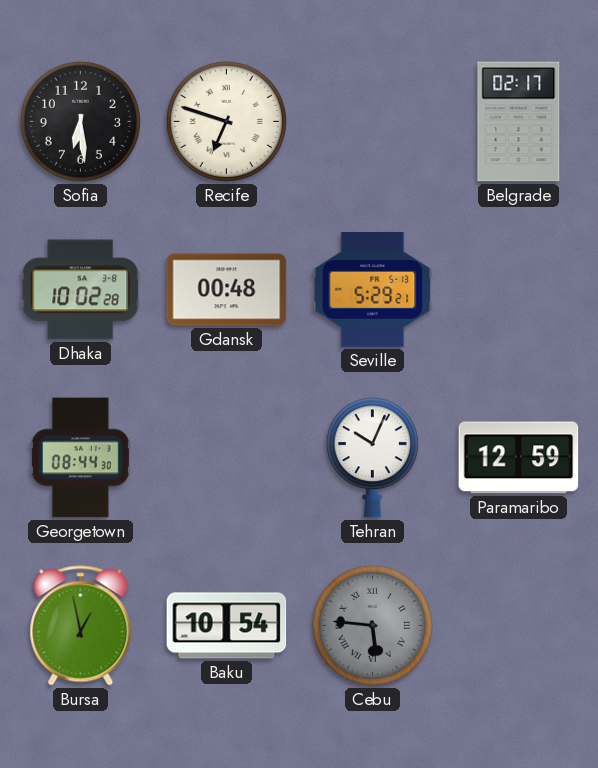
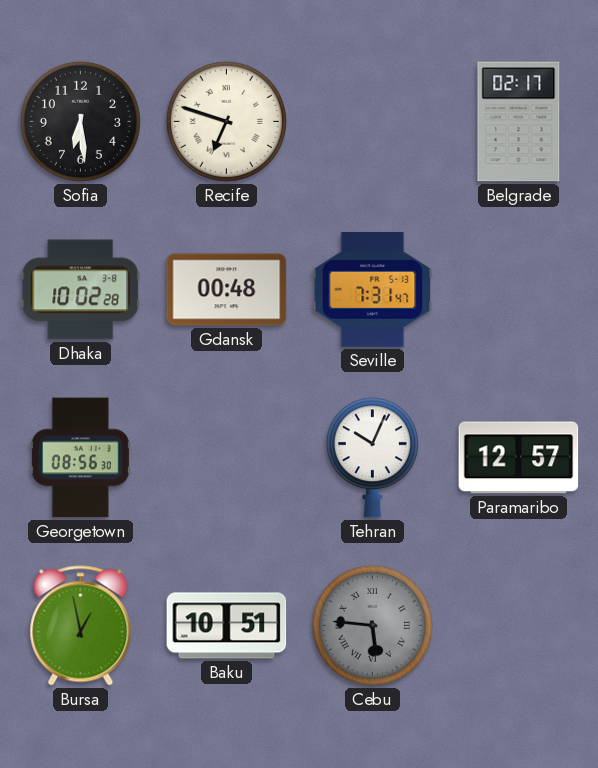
Seville: 5:29 -> 7:31
Georgetown: 08:44 -> 08:56
Paramaribo: 12:59 -> 12:57
Baku: 10:54 -> 10:51
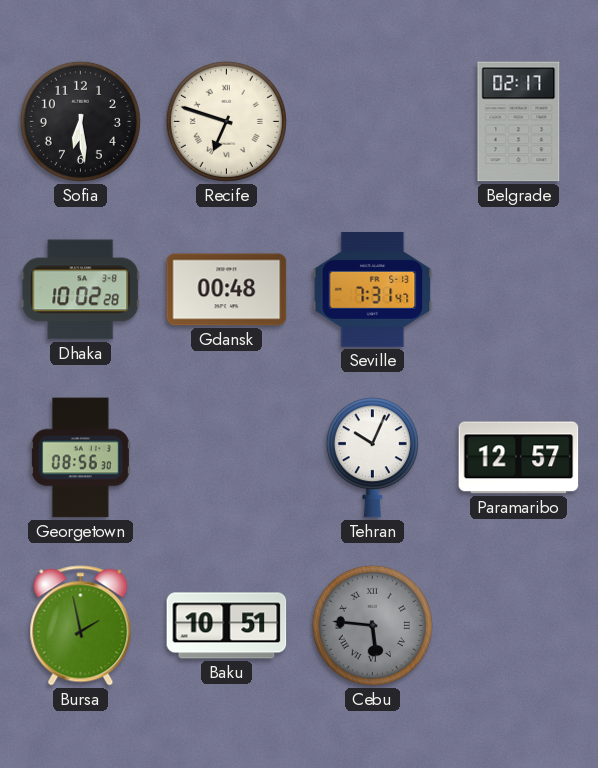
Bursa: 12:58 -> 1:58
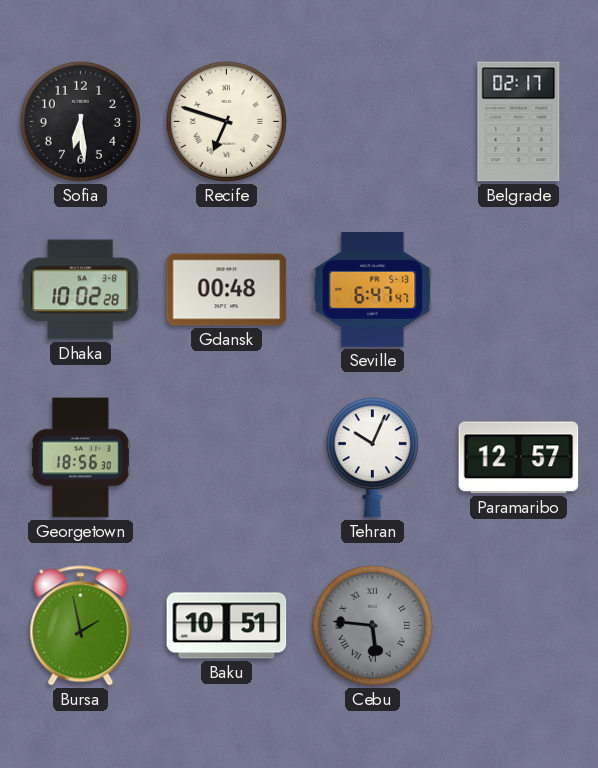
Seville: 7:31 -> 6:47
Georgetown: 08:56 -> 18:56
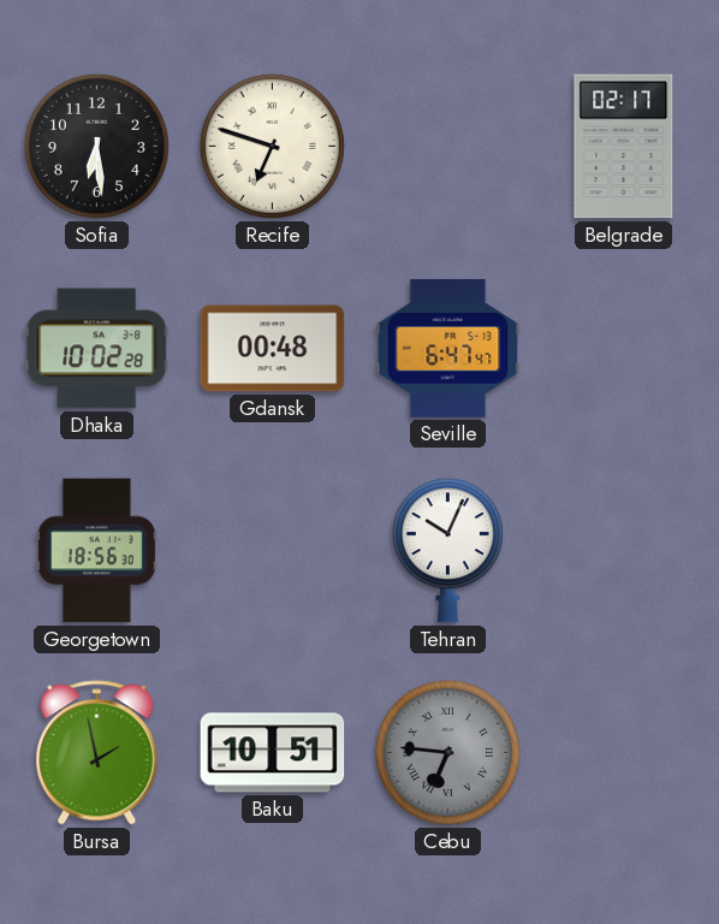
Paramaribo: 12:57 -> none
Cebu: 5:46 -> 6:46
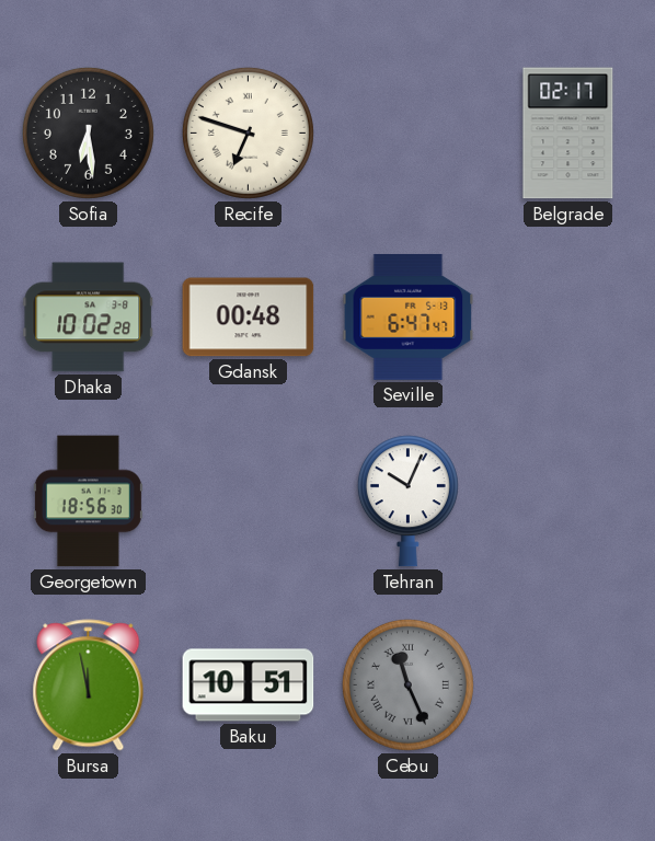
Bursa: 1:58 -> 11:58
Cebu: 6:46 -> 11:26
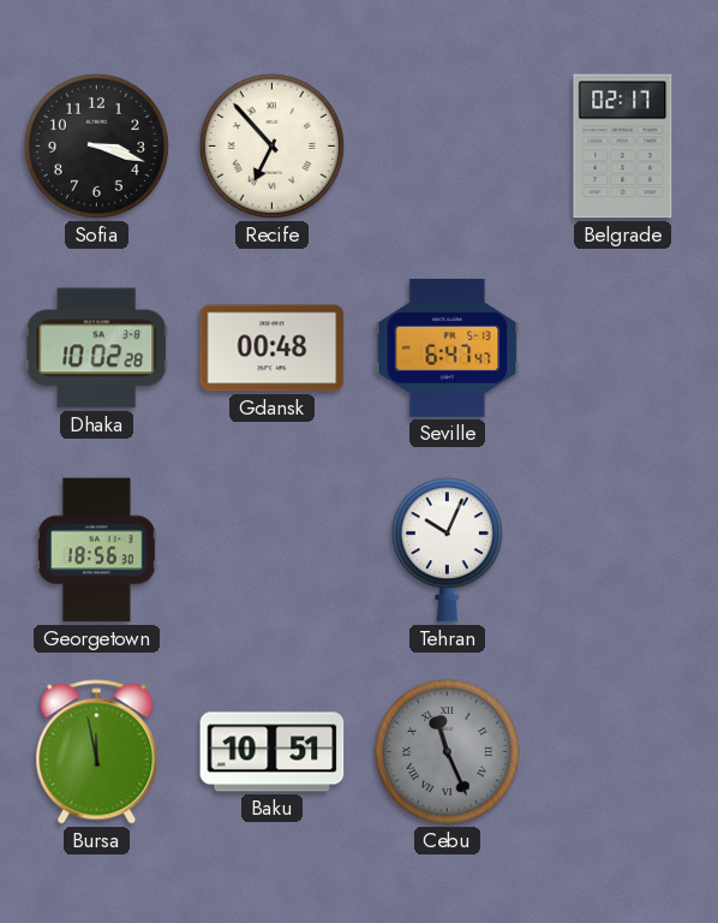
Sofia: 6:29 -> 3:18
Recife: 6:48 -> 6:53
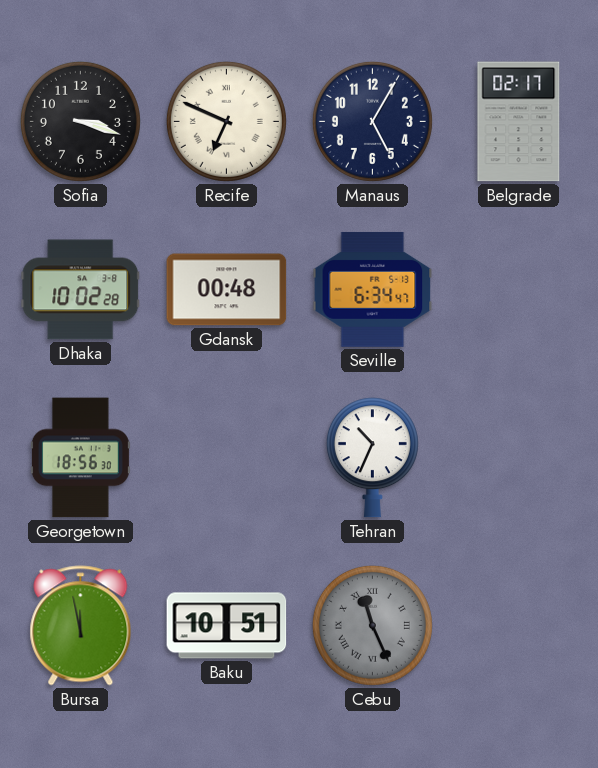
Recife: 6:53 -> 6:49
Manaus: none -> 5:05
Seville: 6:47 -> 6:34
Tehran: 10:04 -> 10:34
